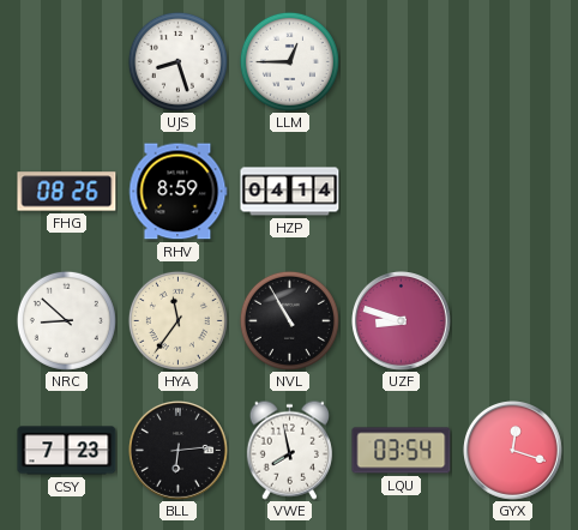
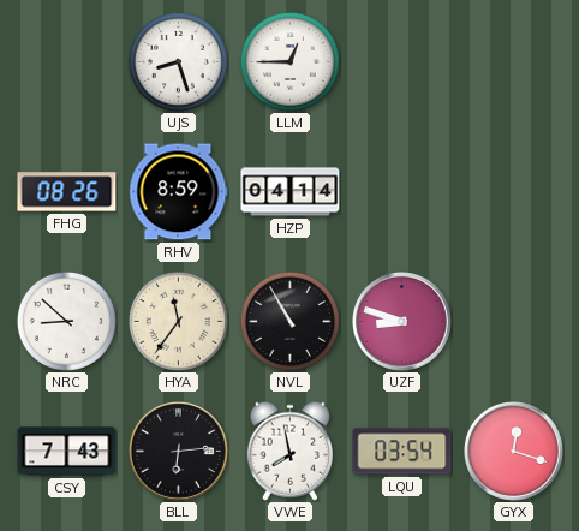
CSY: 7:23 -> 7:43
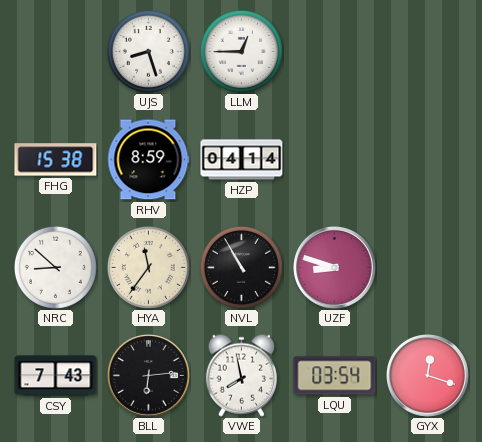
FHG: 08:26 -> 15:38
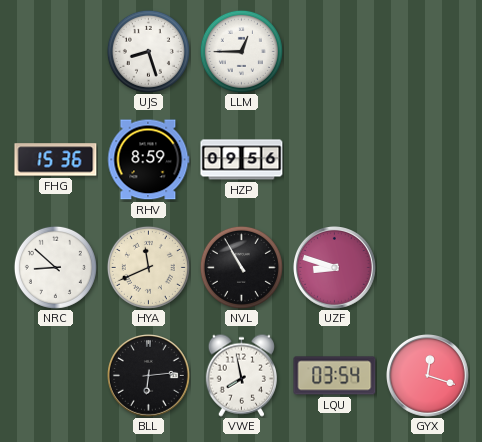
FHG: 15:38 -> 15:36
HZP: 04:14 -> 09:56
HYA: 11:36 -> 11:41
CSY: 7:43 -> none
